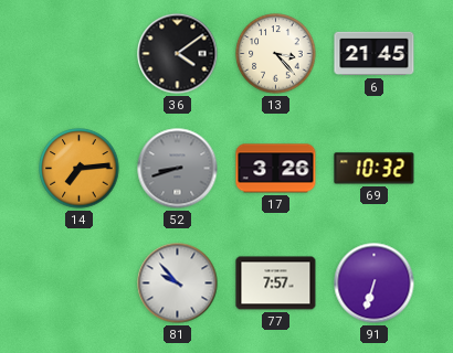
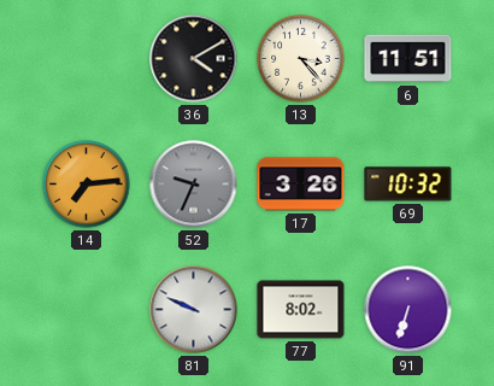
36: 4:09 -> 4:10
6: 21:45 -> 11:51
52: 8:42 -> 9:34
81: 9:53 -> 9:49
77: 7:57 -> 8:02
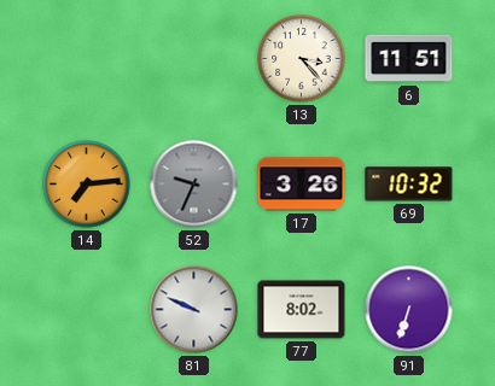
36: 4:10 -> none
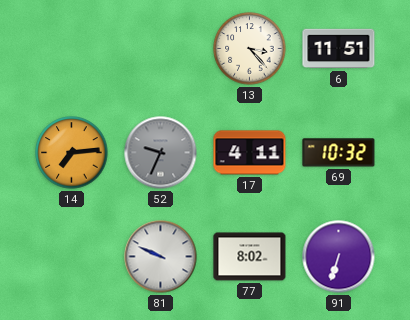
17: 3:26 -> 4:11
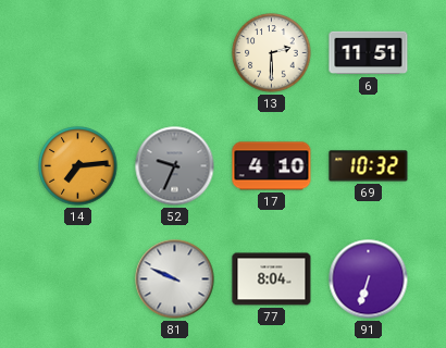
13: 3:23 -> 2:30
17: 4:11 -> 4:10
77: 8:02 -> 8:04
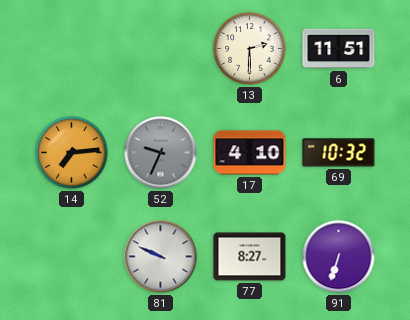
77: 8:04 -> 8:27
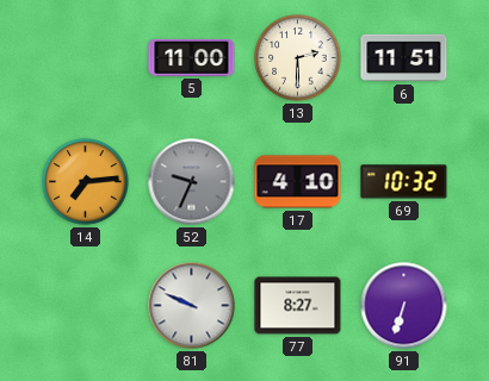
5: none -> 11:00
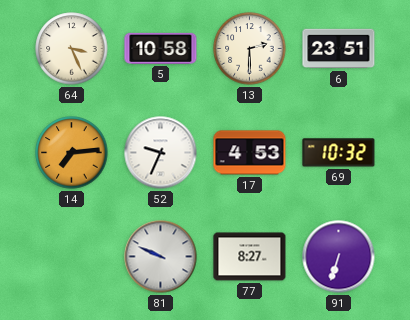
64: none -> 3:26
5: 11:00 -> 10:58
6: 11:51 -> 23:51
52 dial: grey -> white
17: 4:10 -> 4:53
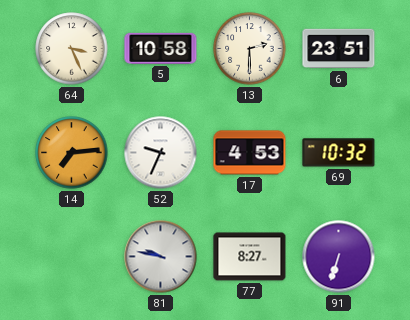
81: 9:49 -> 9:47
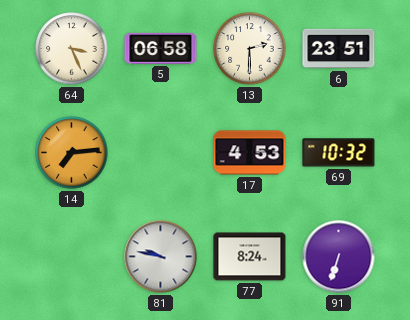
5: 10:58 -> 06:58
52: 9:34 -> none
77: 8:27 -> 8:24
